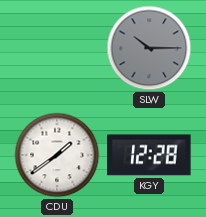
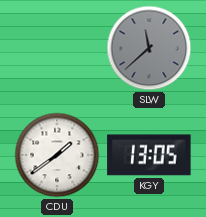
SLW: 10:15 -> 11:38
KGY: 12:28 -> 13:05
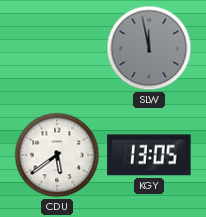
SLW: 11:38 -> 11:58
CDU: 1:39 -> 5:39
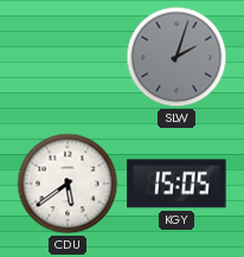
SLW: 11:58 -> 2:03
KGY: 13:05 -> 15:05
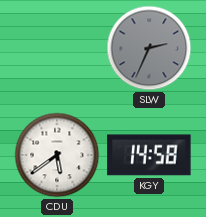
SLW: 2:03 -> 2:34
KGY: 15:05 -> 14:58
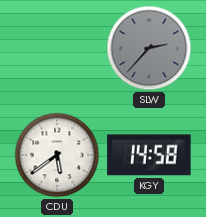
SLW: 2:34 -> 2:37
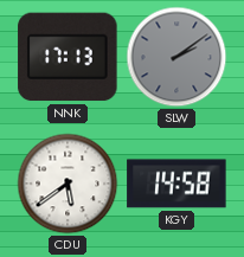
NNK: none -> 17:13
SLW: 2:37 -> 2:09
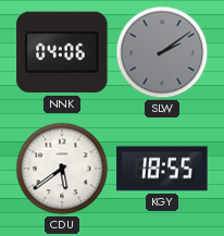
NNK: 17:13 -> 04:06
KGY: 14:58 -> 18:55
